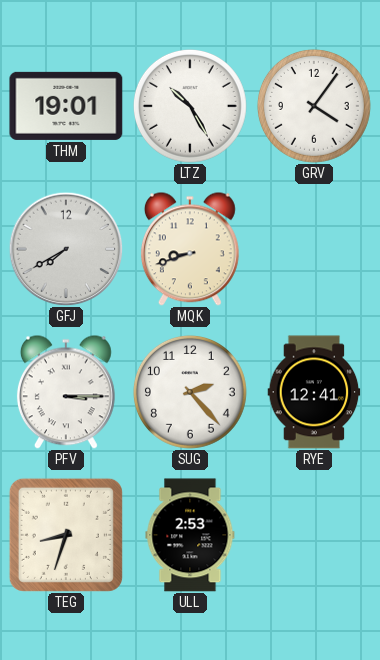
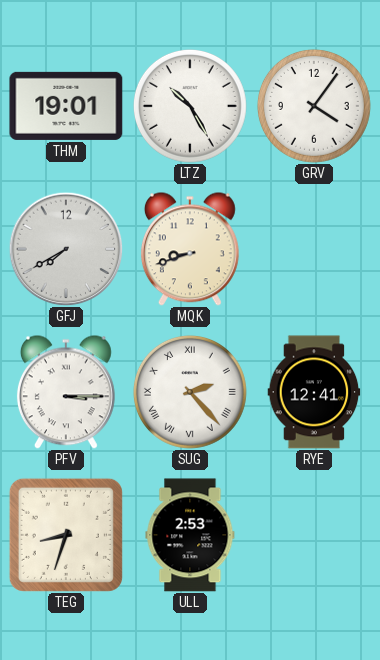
SUG numerals: Arabic -> Roman
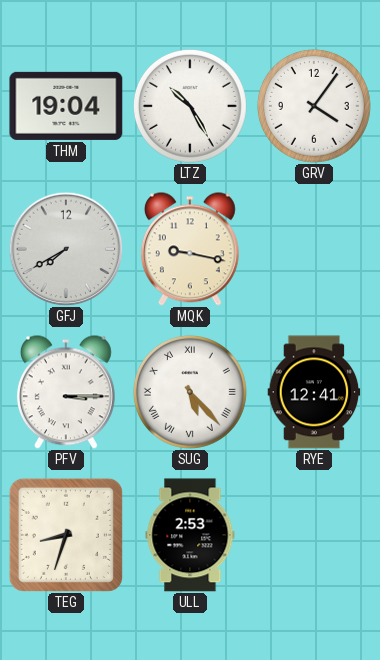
THM: 19:01 -> 19:04
MQK: 8:42 -> 9:17
SUG: 2:23 -> 5:23
